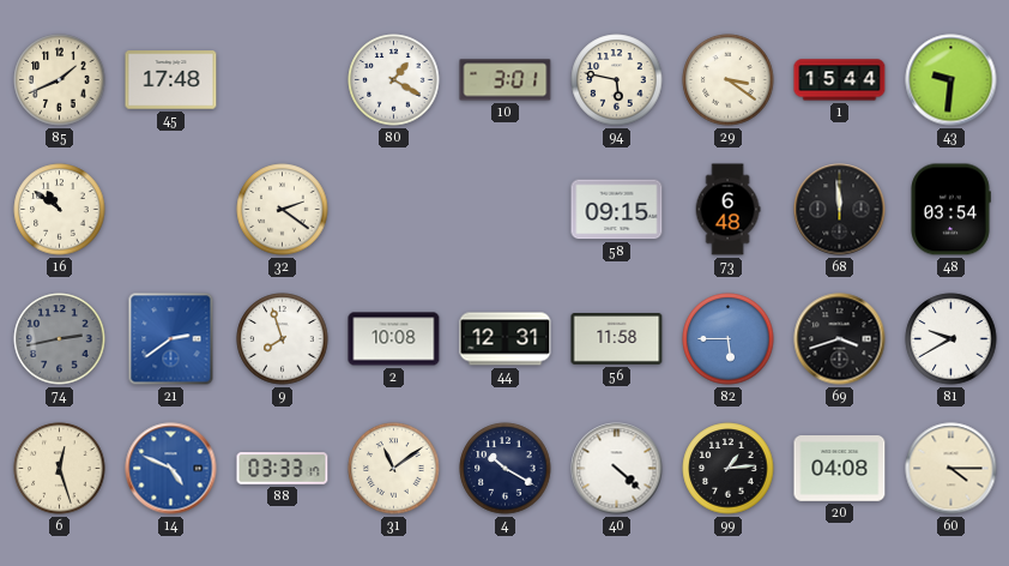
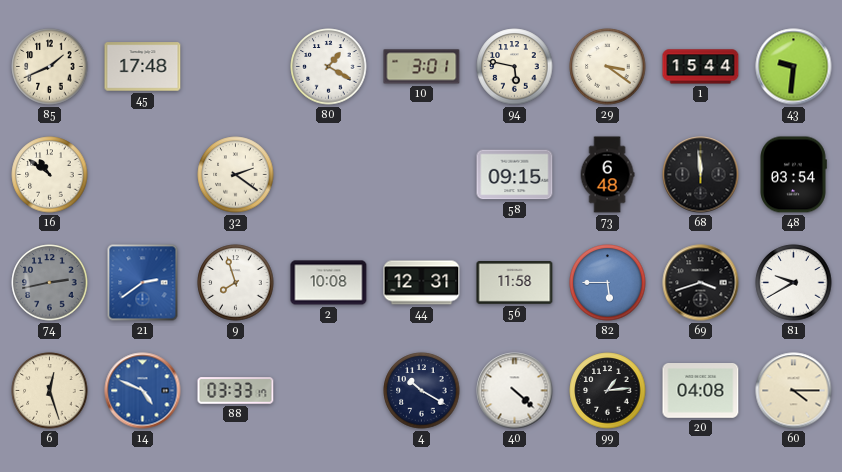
31: 11:09 -> none
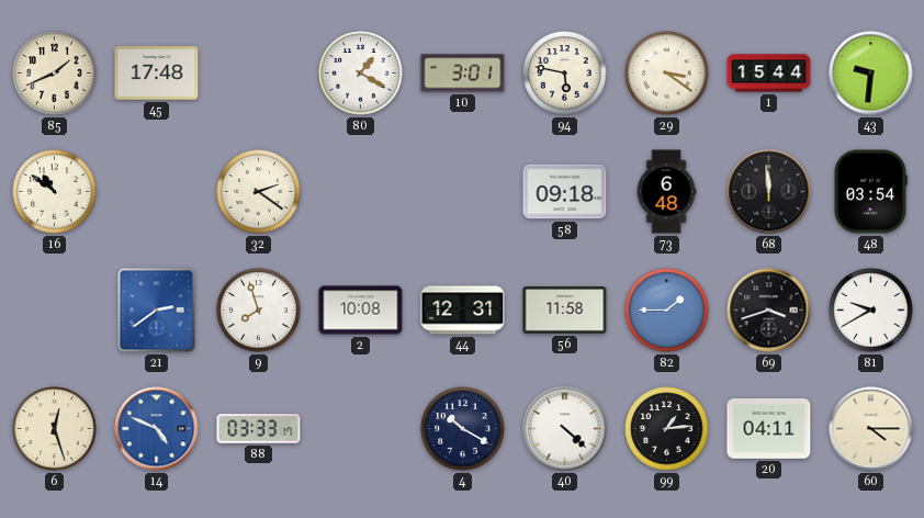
58: 09:15 -> 09:18
74: 2:43 -> none
82: 5:45 -> 1:45
20: 04:08 -> 04:11
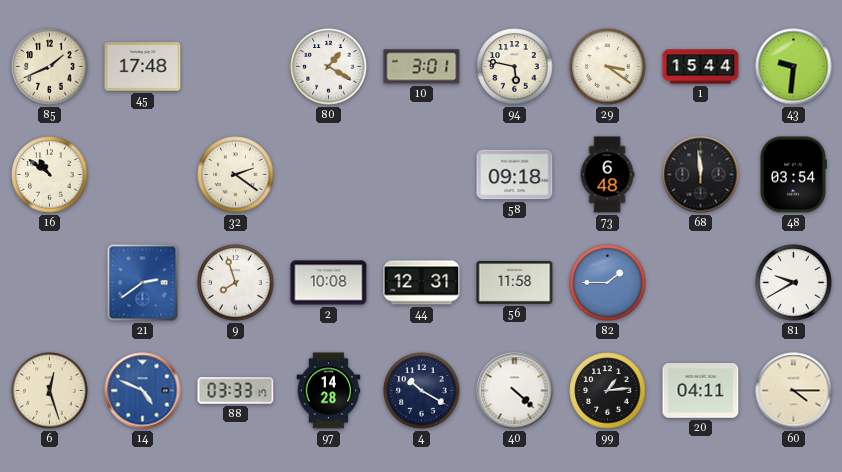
69: 3:42 -> none
97: none -> 14:28
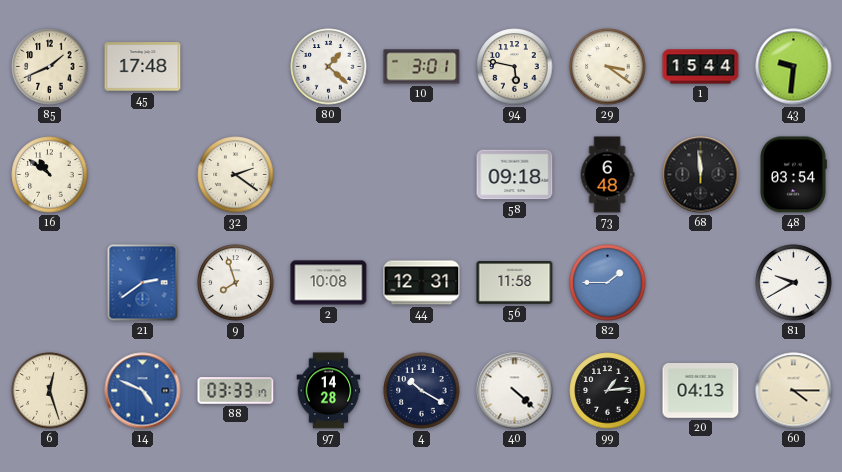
80: 1:20 -> 1:22
20: 04:11 -> 04:13
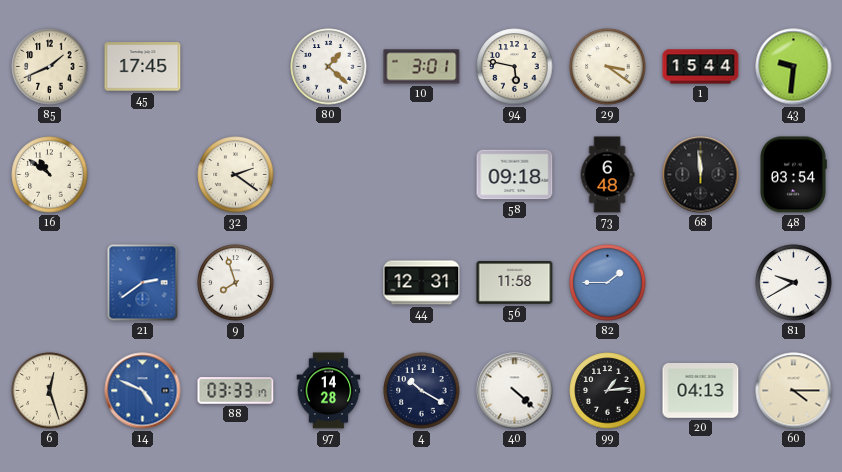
45: 17:48 -> 17:45
2: 10:08 -> none
